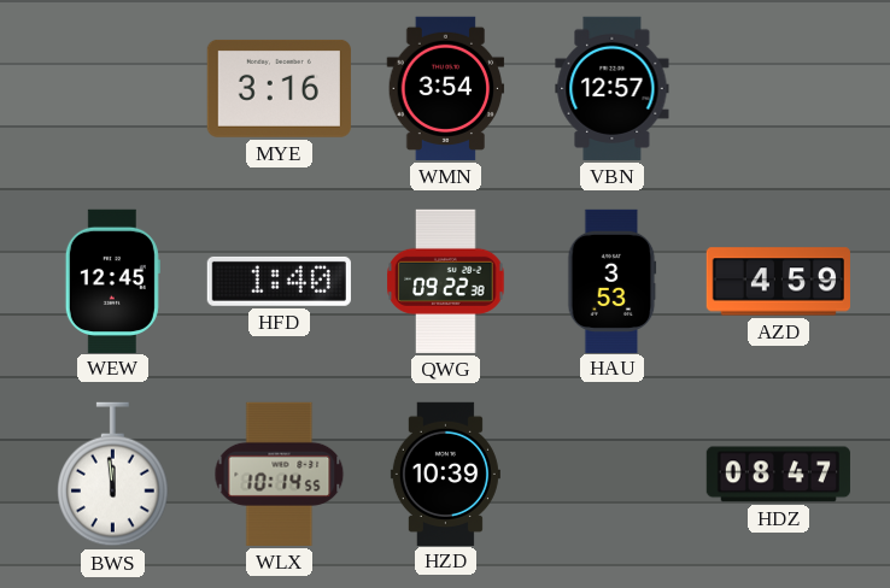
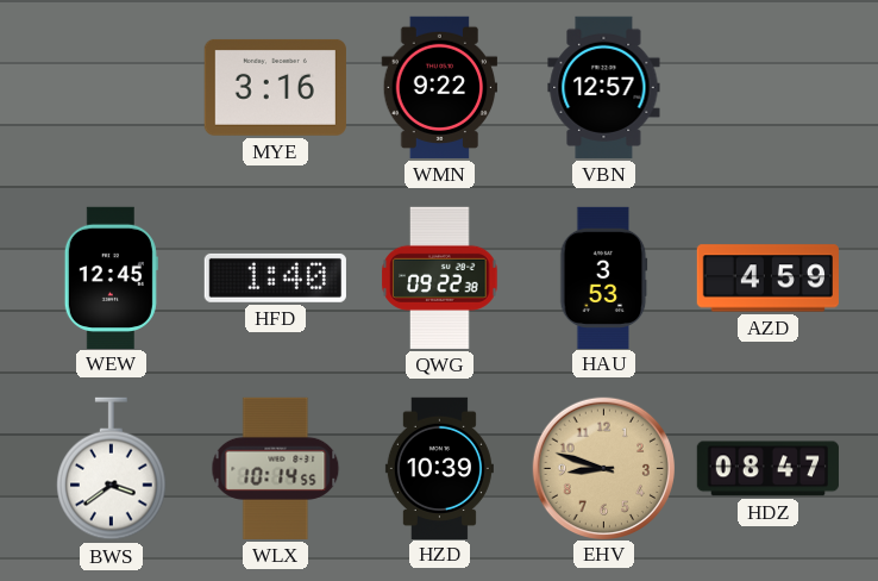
WMN: 3:54 -> 9:22
BWS: 11:59 -> 3:39
EHV: none -> 8:48
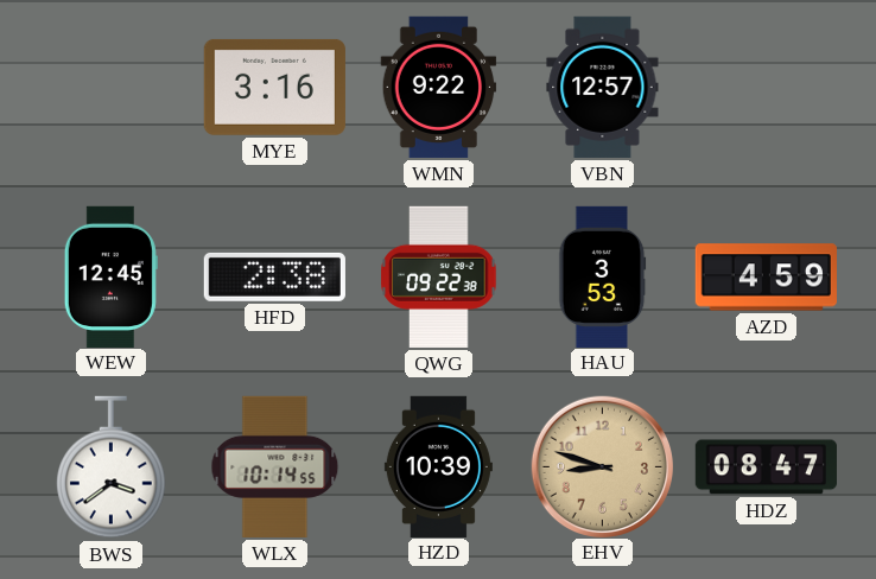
HFD: 1:40 -> 2:38
